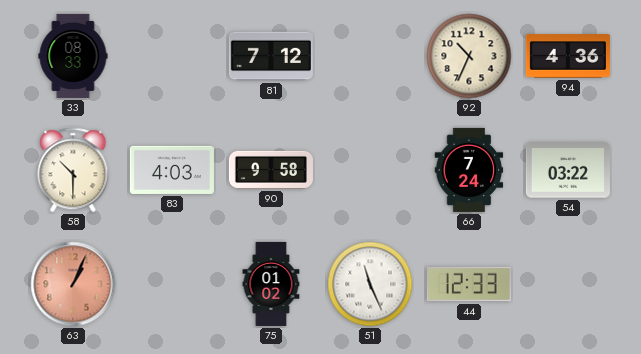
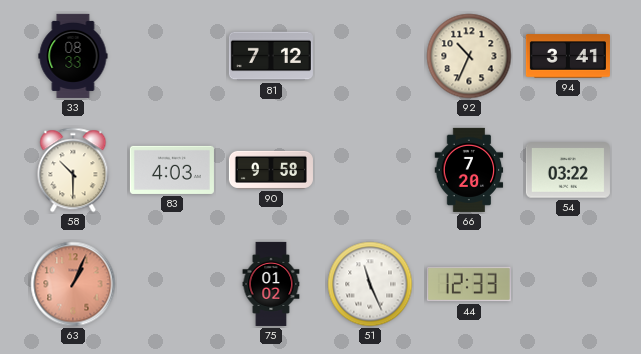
94: 4:36 -> 3:41
66: 7:24 -> 7:20
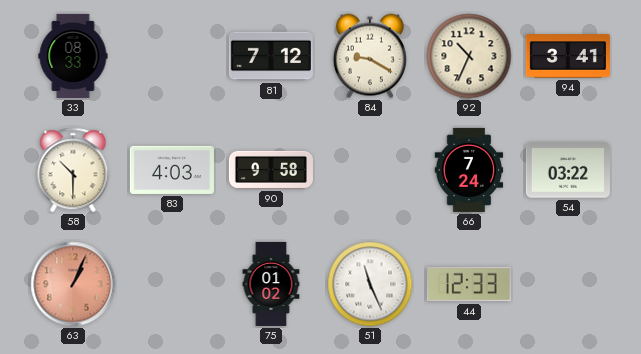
84: none -> 9:20
66: 7:20 -> 7:24
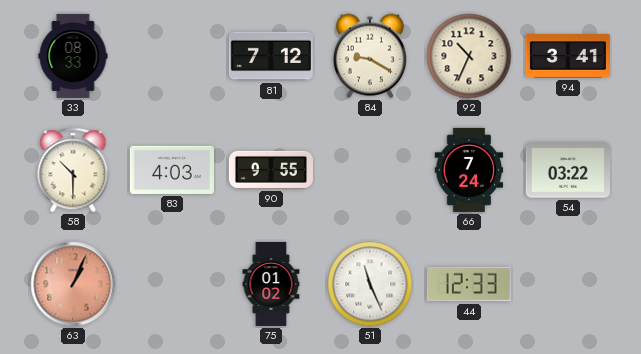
90: 9:58 -> 9:55
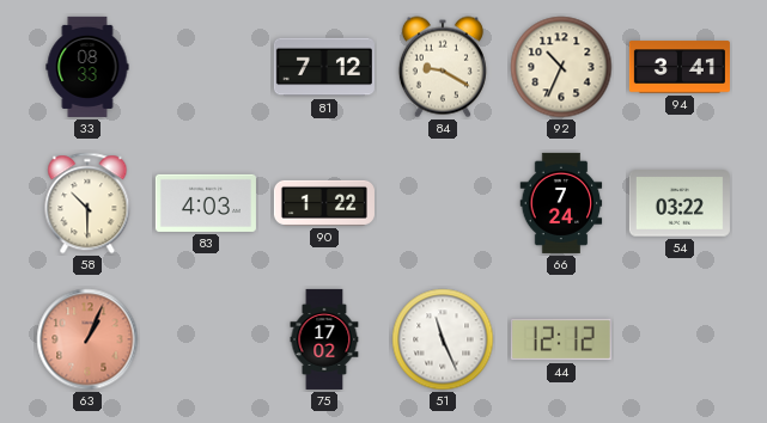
90: 9:55 -> 1:22
75: 01:02 -> 17:02
44: 12:33 -> 12:12
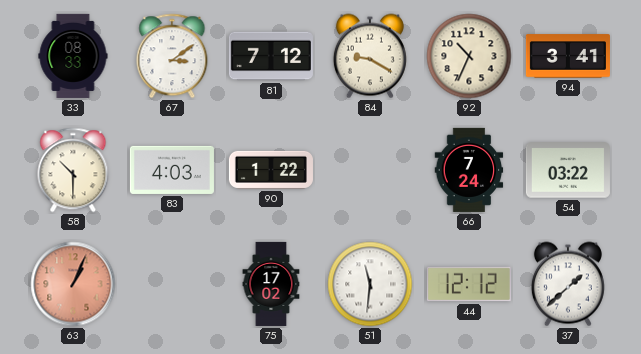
67: none -> 3:09
51: 11:26 -> 11:31
37: none -> 1:38
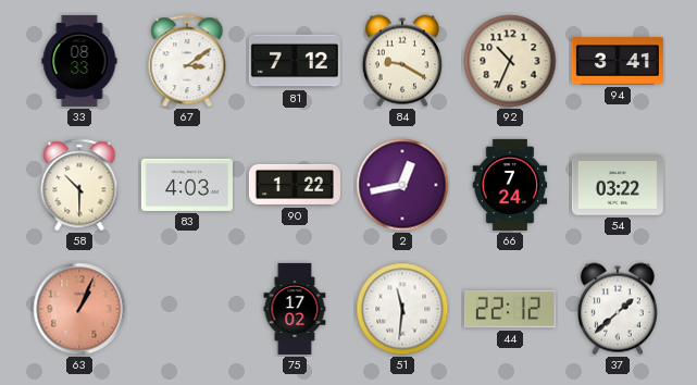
2: none -> 12:43
44: 12:12 -> 22:12
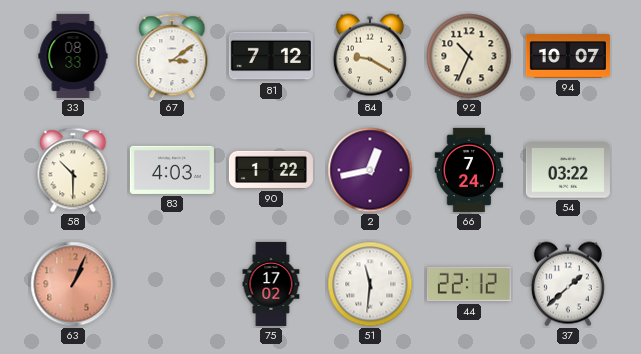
94: 3:41 -> 10:07
